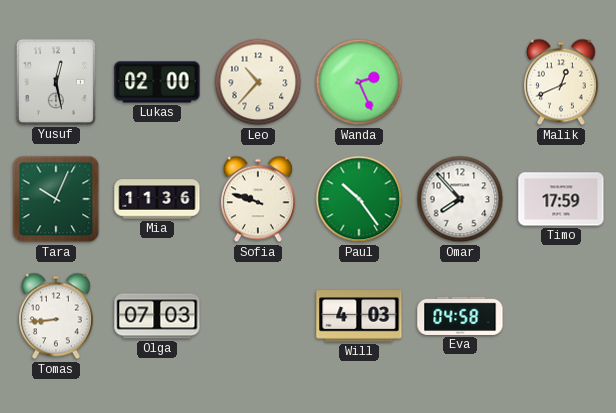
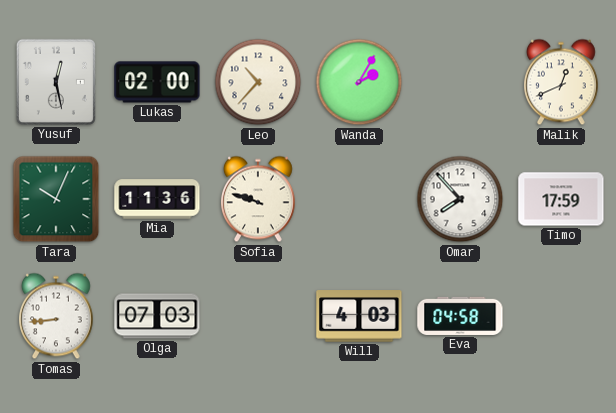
Wanda: 2:26 -> 2:05
Paul: 10:24 -> none
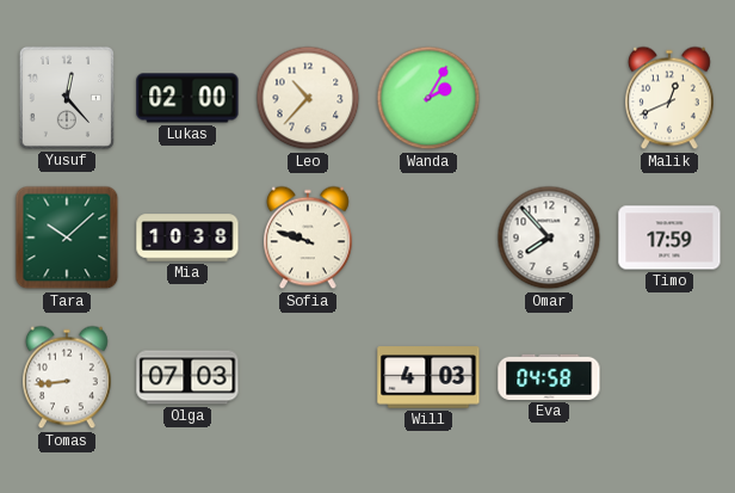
Yusuf: 12:28 -> 12:23
Tara: 10:04 -> 10:08
Mia: 11:36 -> 10:38
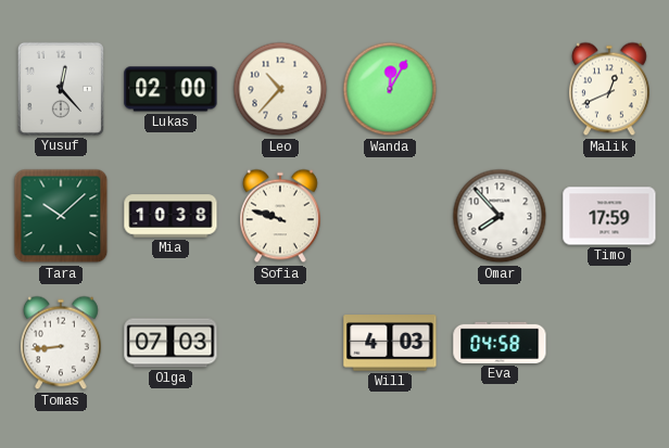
Wanda: 2:05 -> 12:05
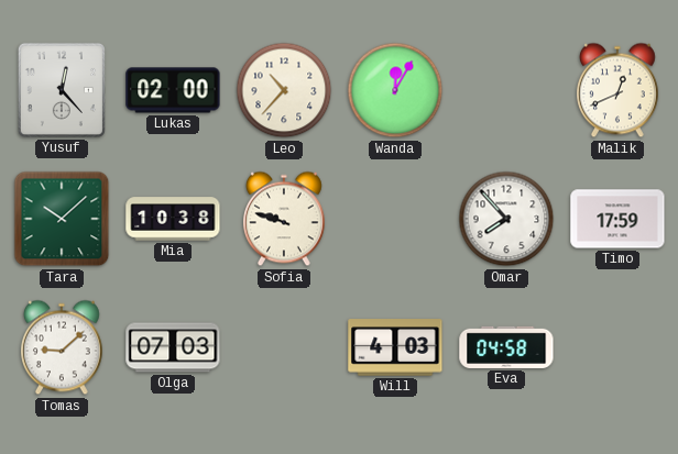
Tomas: 8:44 -> 9:08
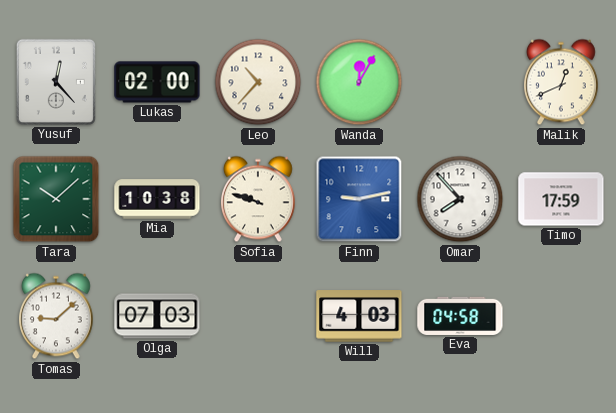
Finn: none -> 9:13
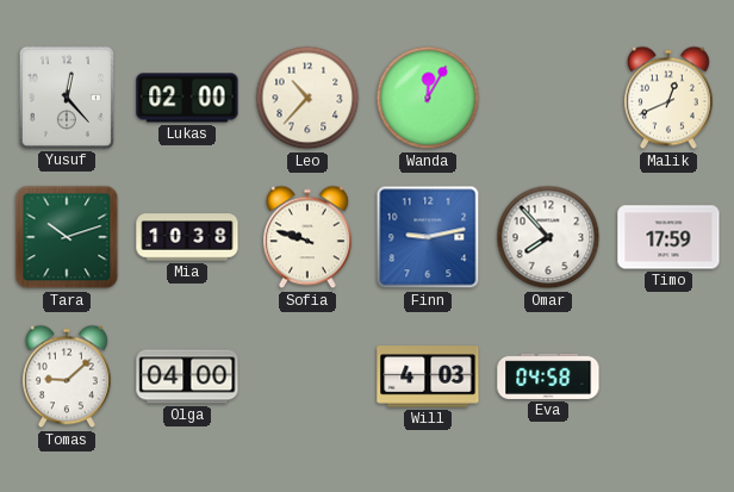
Tara: 10:08 -> 10:12
Olga: 07:03 -> 04:00
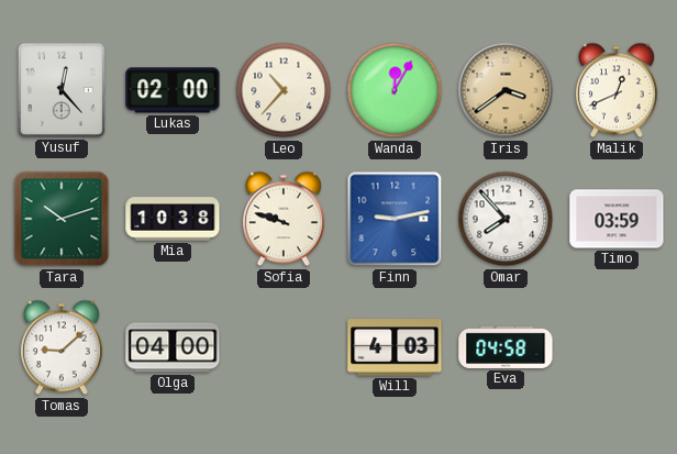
Iris: none -> 3:39
Timo: 17:59 -> 03:59
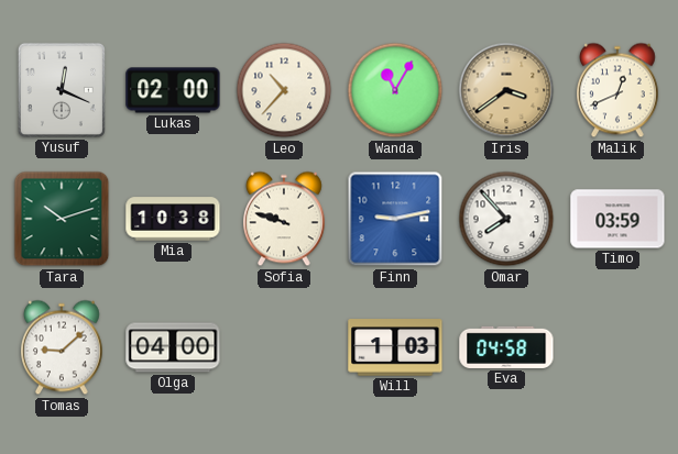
Yusuf: 12:23 -> 12:19
Wanda: 12:05 -> 11:05
Will: 4:03 -> 1:03
